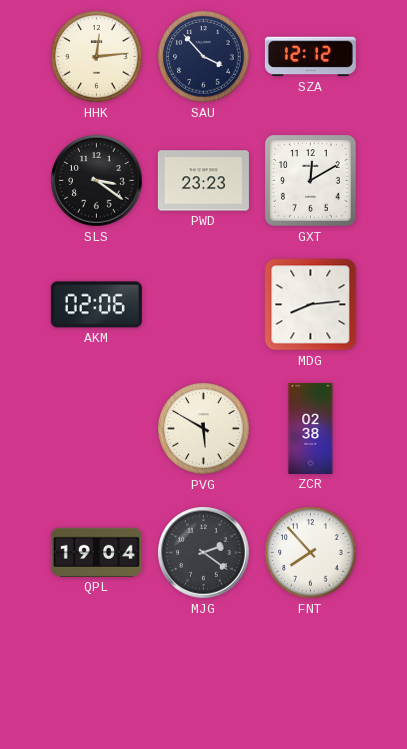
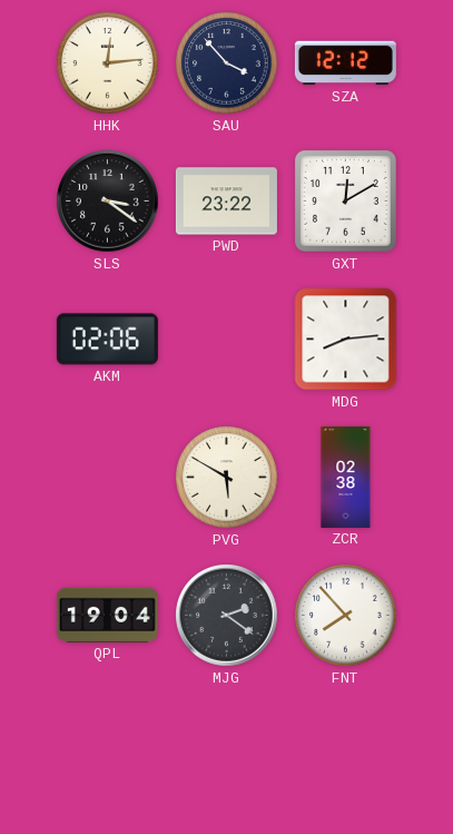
PWD: 23:23 -> 23:22
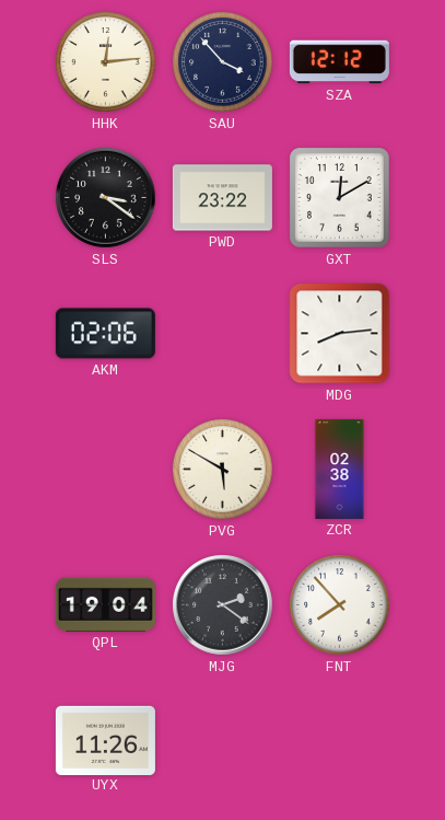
UYX: none -> 11:26
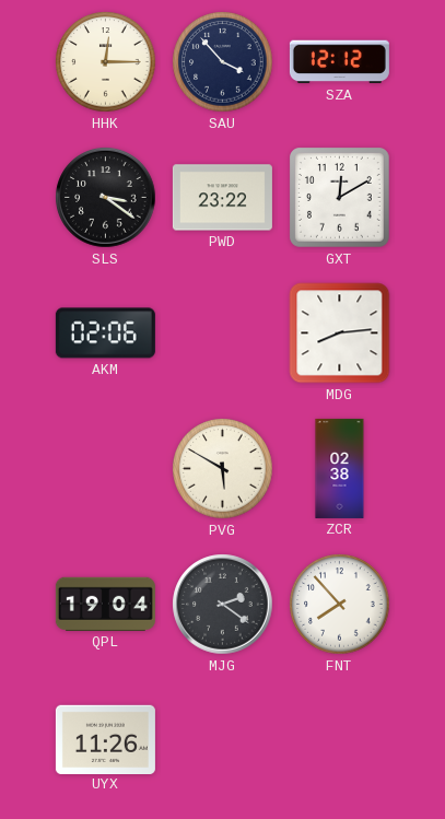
HHK: 12:14 -> 12:15
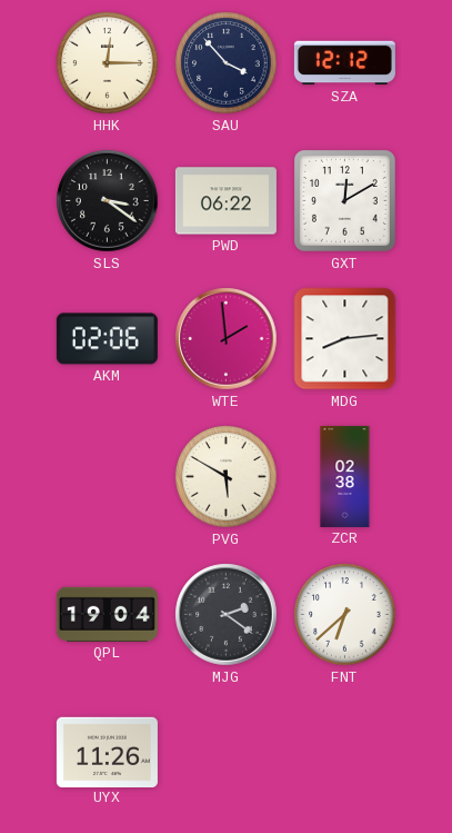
PWD: 23:22 -> 06:22
WTE: none -> 1:59
FNT: 7:53 -> 6:38
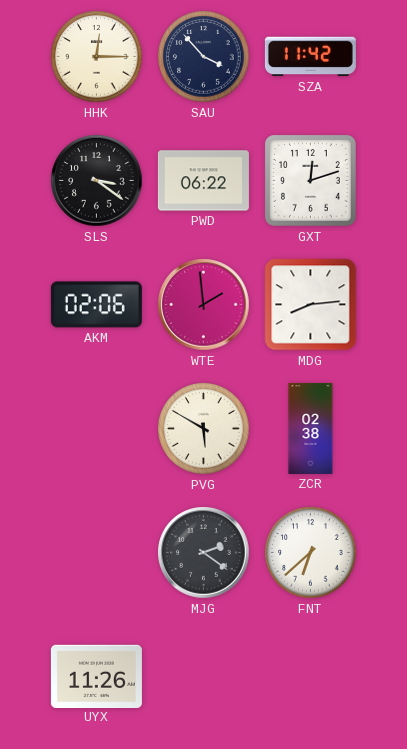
SZA: 12:12 -> 11:42
GXT: 12:10 -> 12:12
QPL: 19:04 -> none
